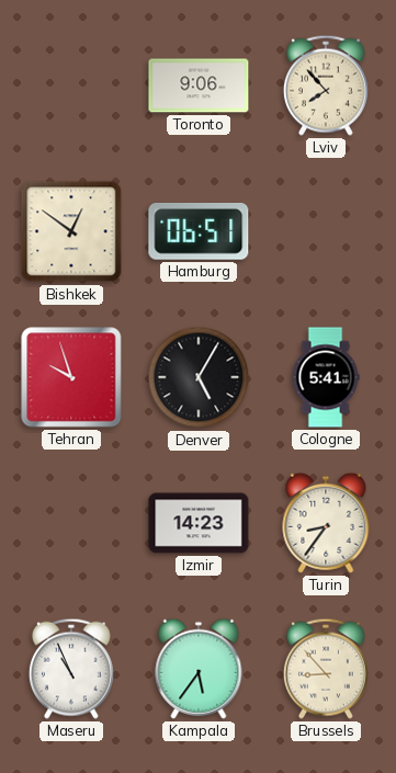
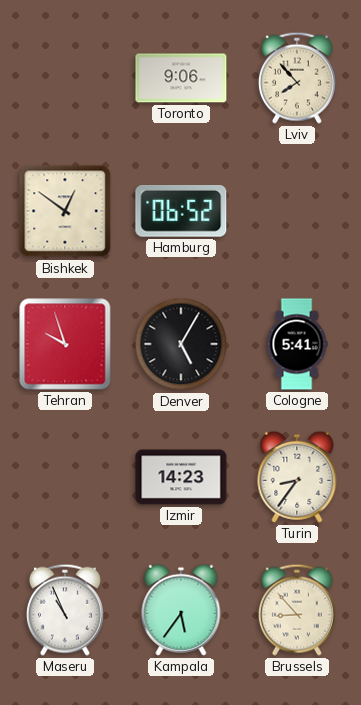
Hamburg: 06:51 -> 06:52
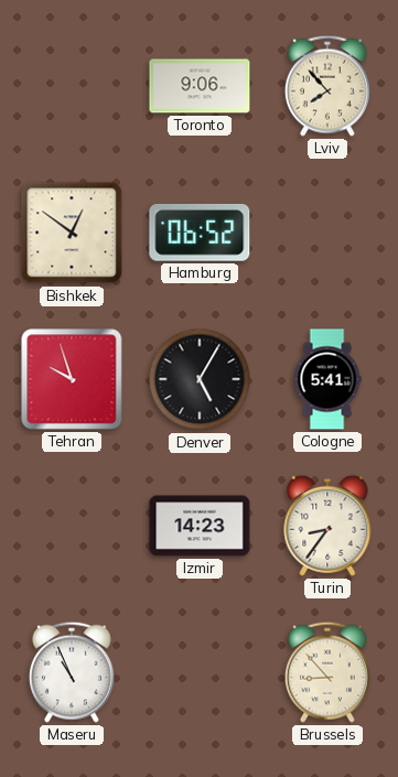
Kampala: 5:36 -> none
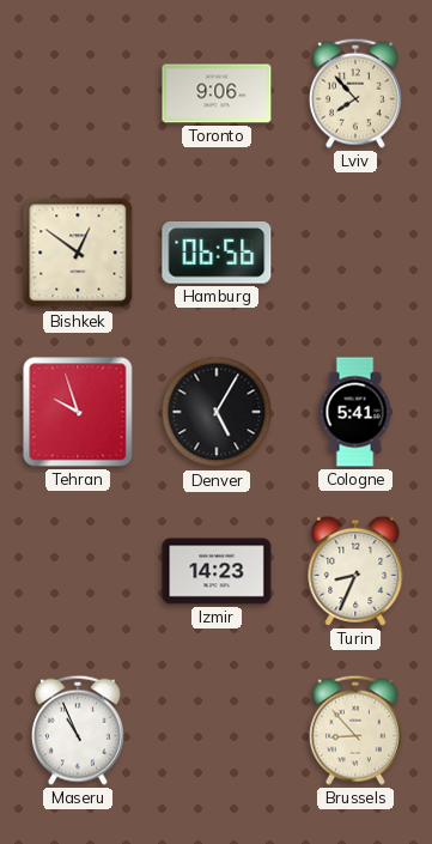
Hamburg: 06:52 -> 06:56
Turin: 8:36 -> 8:34
